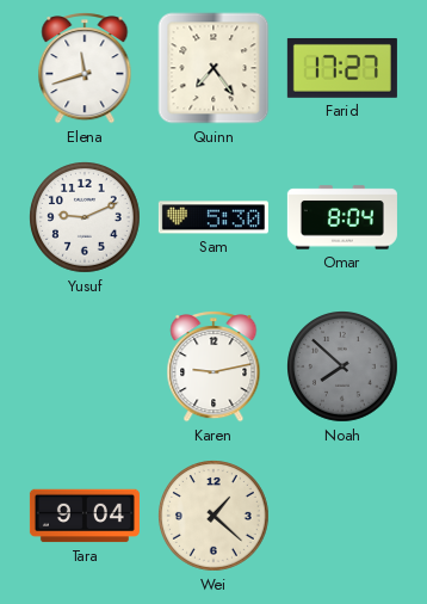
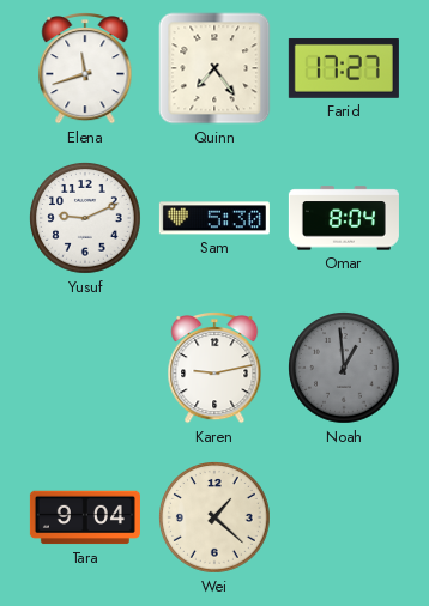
Noah: 7:52 -> 12:59
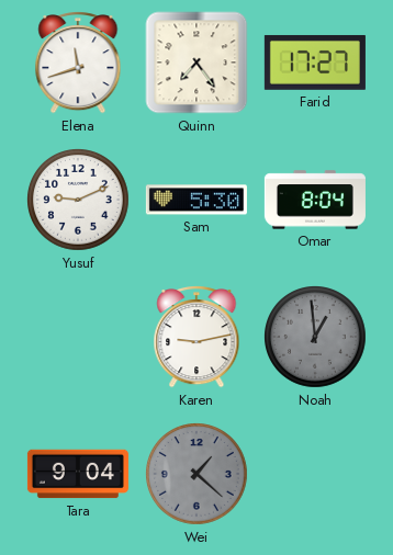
Wei dial: cream -> grey
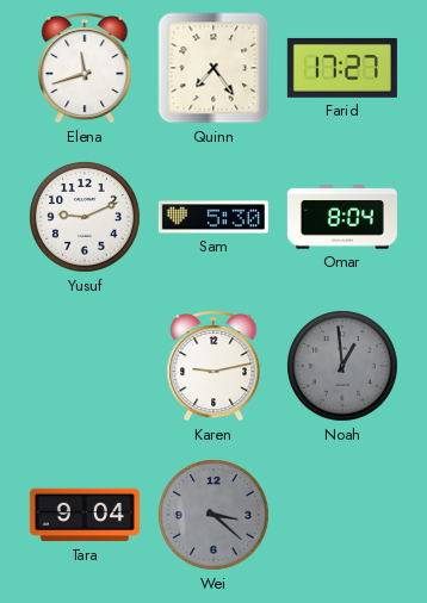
Wei: 1:22 -> 3:22
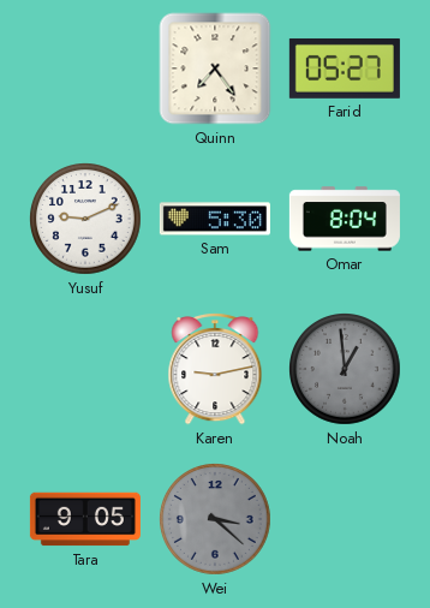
Elena: 11:42 -> none
Farid: 17:27 -> 05:27
Tara: 9:04 -> 9:05
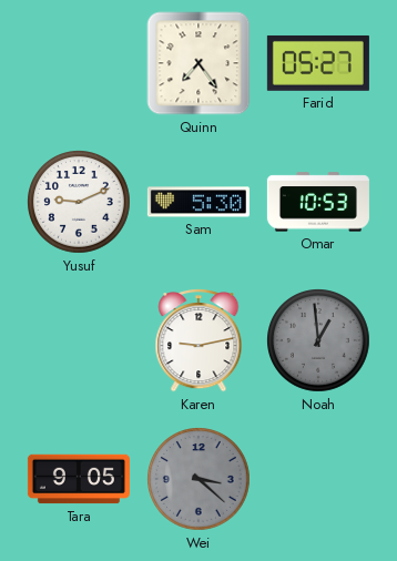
Omar: 8:04 -> 10:53
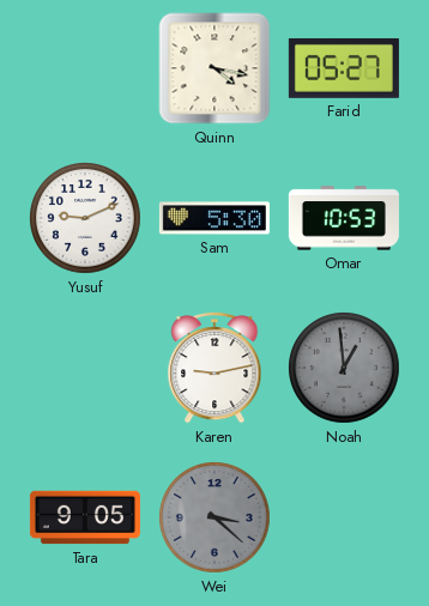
Quinn: 7:24 -> 4:17
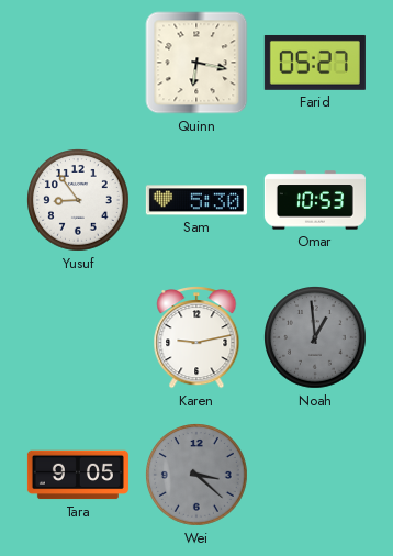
Quinn: 4:17 -> 6:17
Yusuf: 9:11 -> 8:54
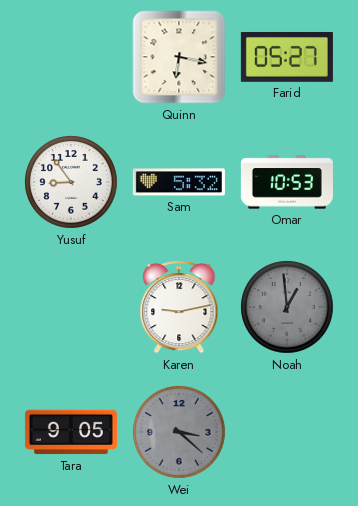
Sam: 5:30 -> 5:32
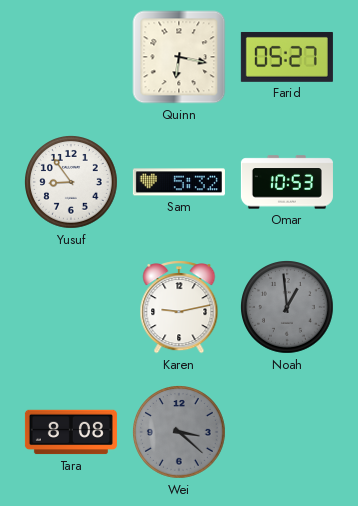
Tara: 9:05 -> 8:08
